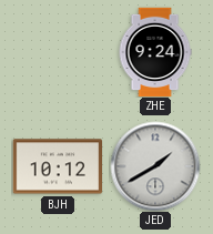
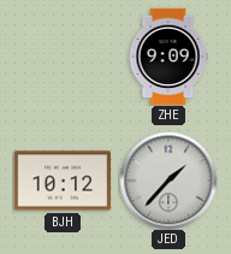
ZHE: 9:24 -> 9:09
JED: 1:40 -> 1:37
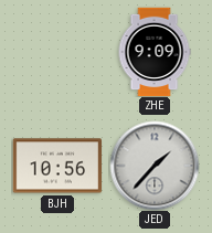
BJH: 10:12 -> 10:56
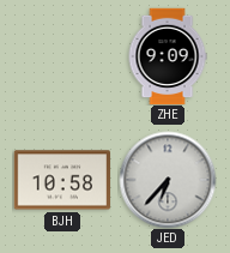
BJH: 10:56 -> 10:58
JED: 1:37 -> 6:37
